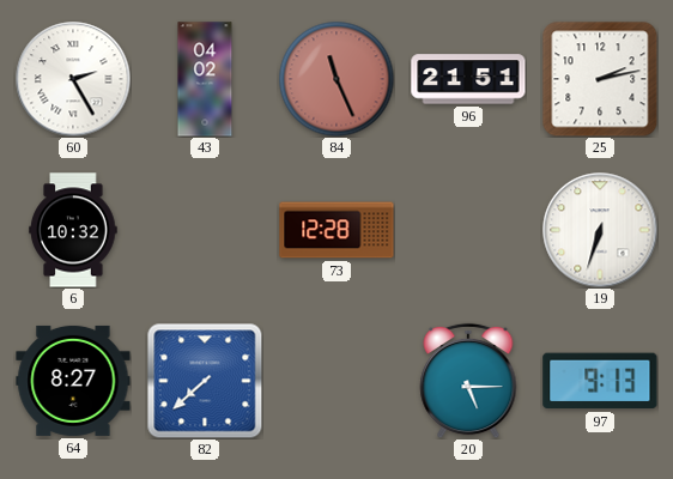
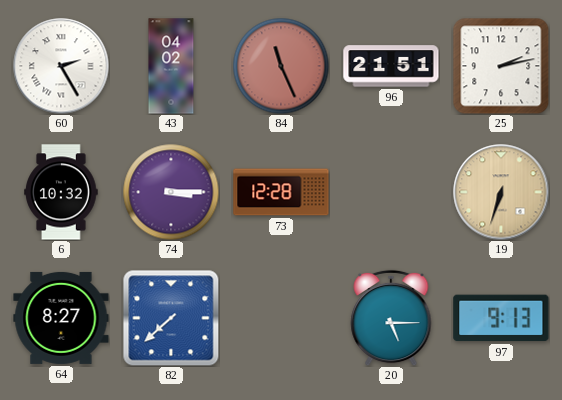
74: none -> 3:15
19 dial: white -> champagne
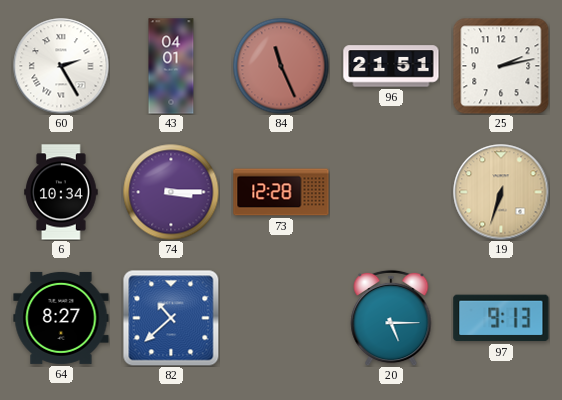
43: 04:02 -> 04:01
6: 10:32 -> 10:34
82: 7:38 -> 10:38
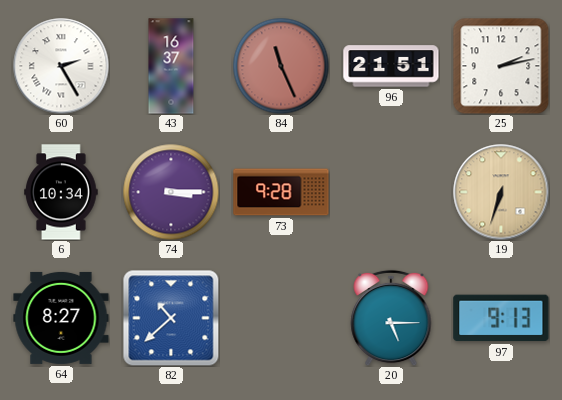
43: 04:01 -> 16:37
73: 12:28 -> 9:28
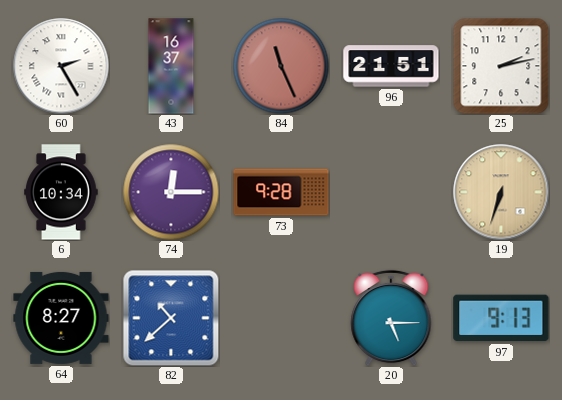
74: 3:15 -> 12:15
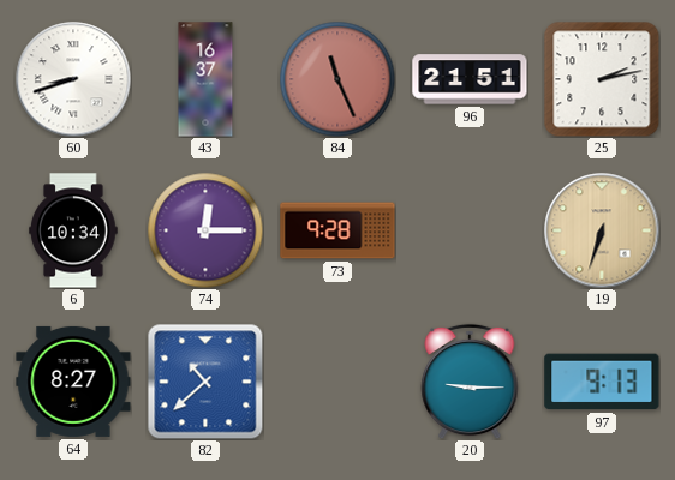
60: 2:25 -> 8:42
20: 5:15 -> 9:15
